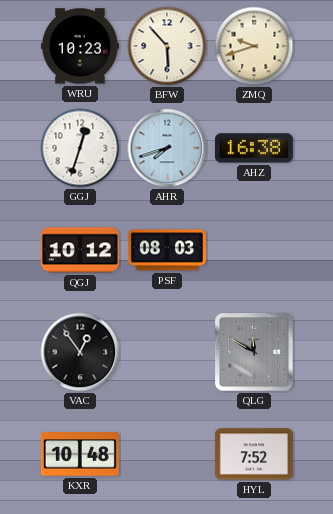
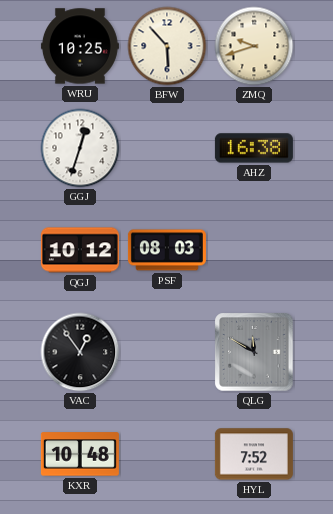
WRU: 10:23 -> 10:25
AHR: 7:42 -> none
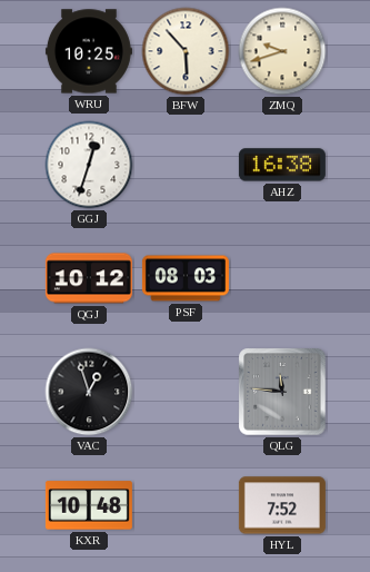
VAC: 12:54 -> 12:57
QLG: 11:50 -> 11:46
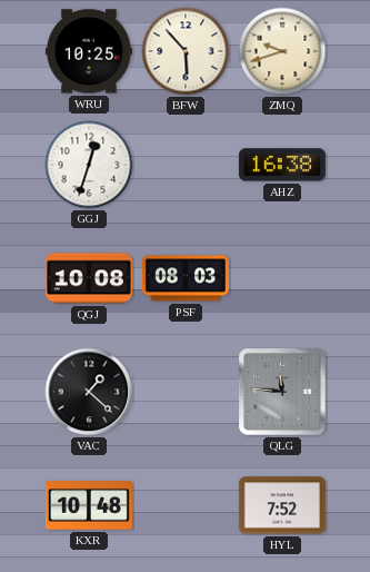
QGJ: 10:12 -> 10:08
VAC: 12:57 -> 1:22
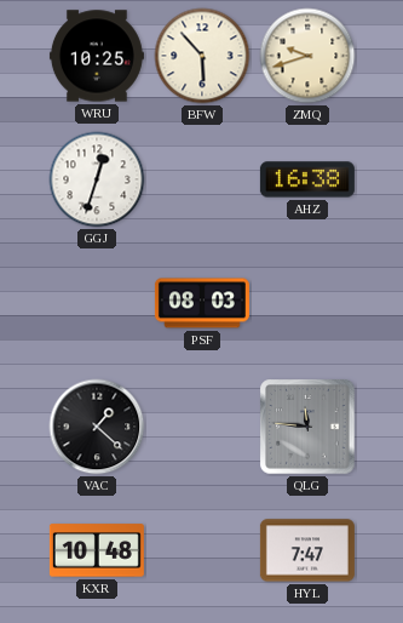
QGJ: 10:08 -> none
HYL: 7:52 -> 7:47
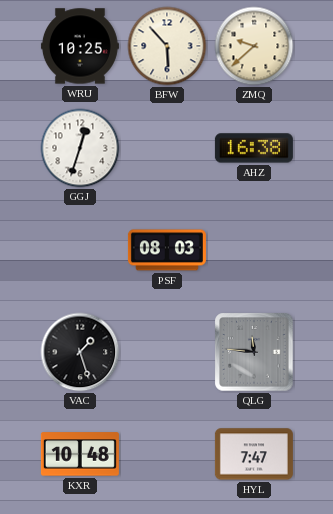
ZMQ: 9:42 -> 9:38
VAC: 1:22 -> 1:27
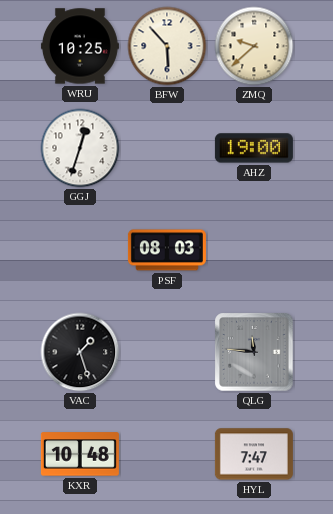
AHZ: 16:38 -> 19:00
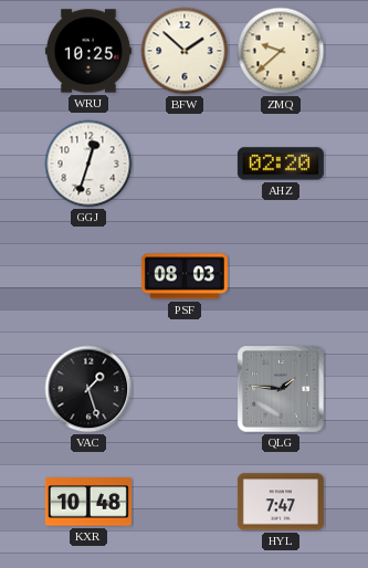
BFW: 5:53 -> 1:52
AHZ: 19:00 -> 02:20
QLG: 11:46 -> 1:46
